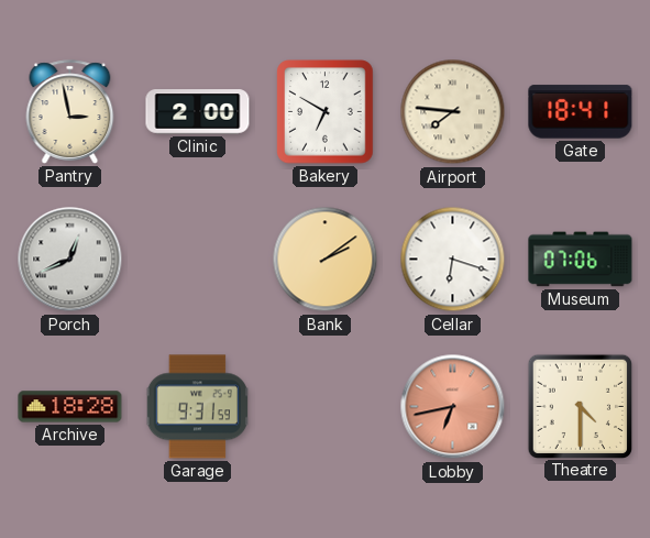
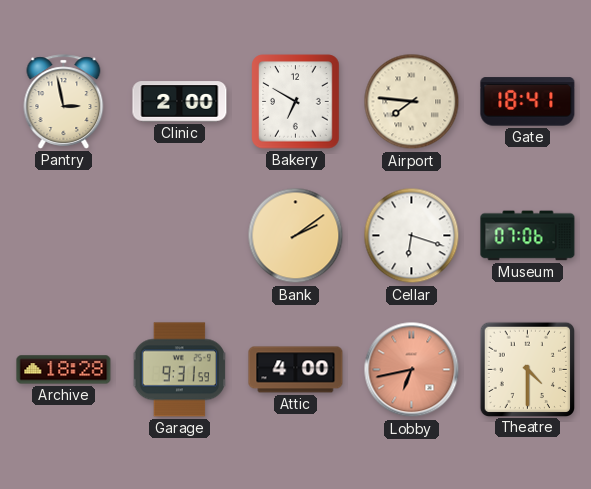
Porch: 12:41 -> none
Attic: none -> 4:00
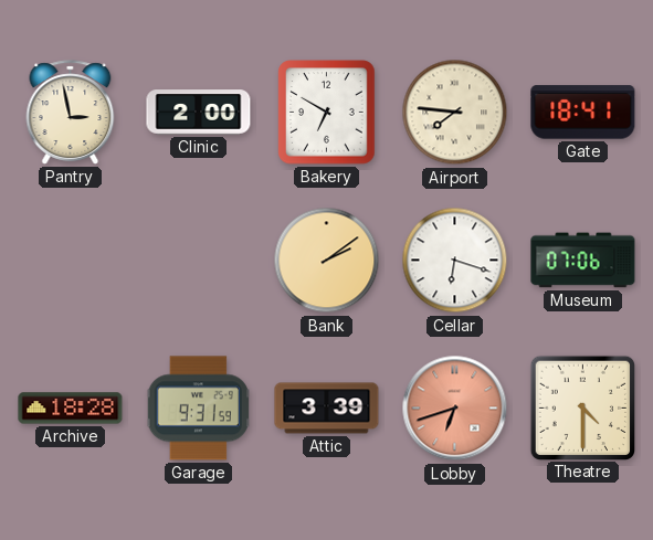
Attic: 4:00 -> 3:39
Lobby: 6:43 -> 6:42
